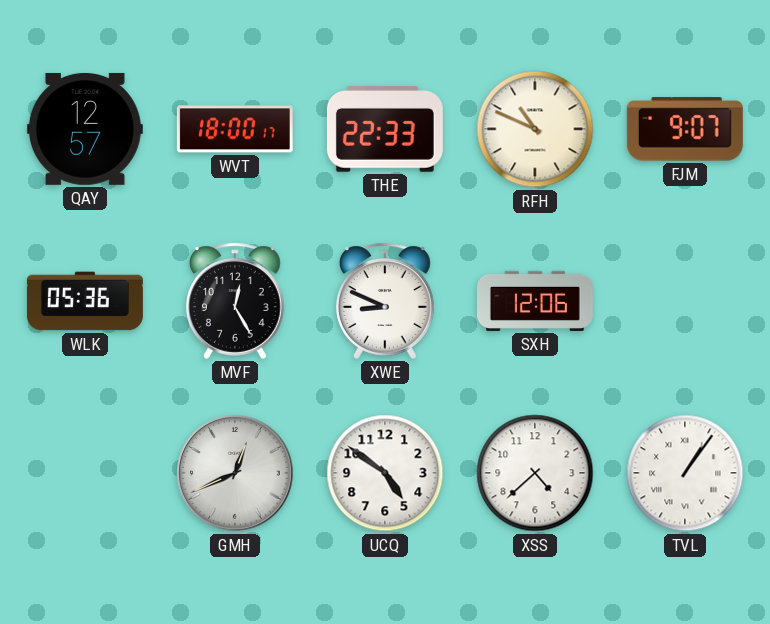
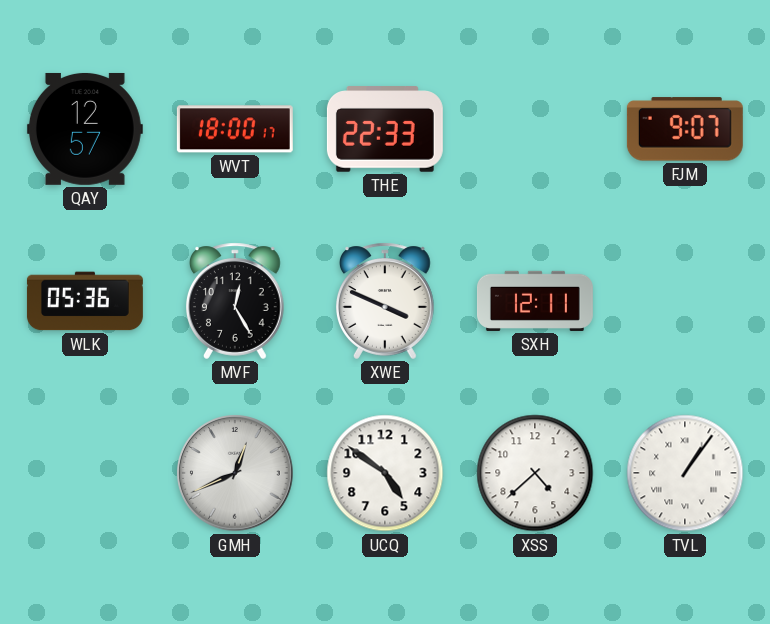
RFH: 10:49 -> none
XWE: 8:49 -> 3:49
SXH: 12:06 -> 12:11
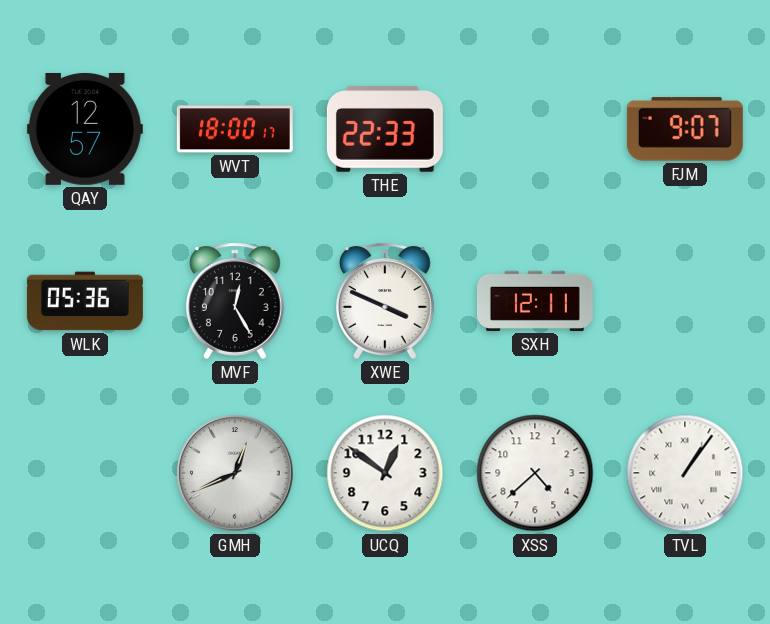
UCQ: 4:51 -> 12:51
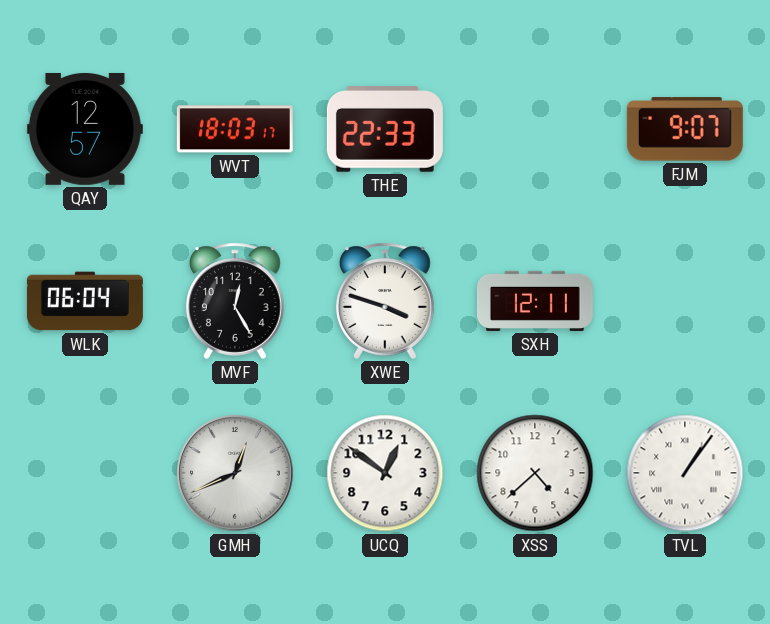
WVT: 18:00 -> 18:03
WLK: 05:36 -> 06:04
XWE: 3:49 -> 3:48
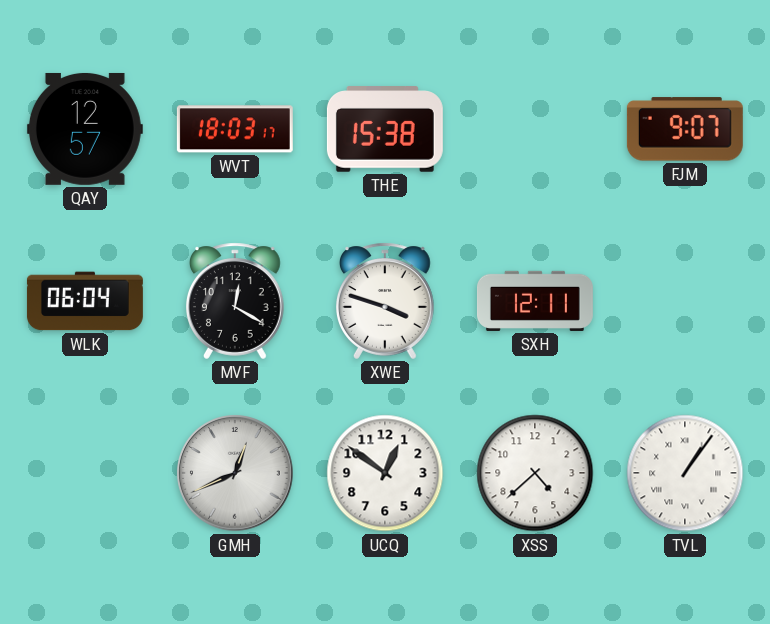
THE: 22:33 -> 15:38
MVF: 12:25 -> 12:20
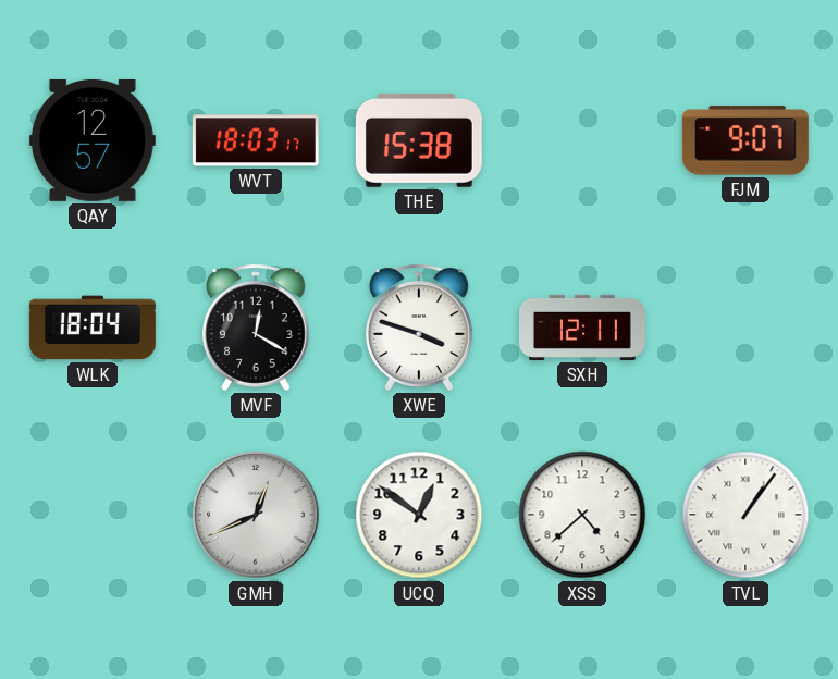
WLK: 06:04 -> 18:04
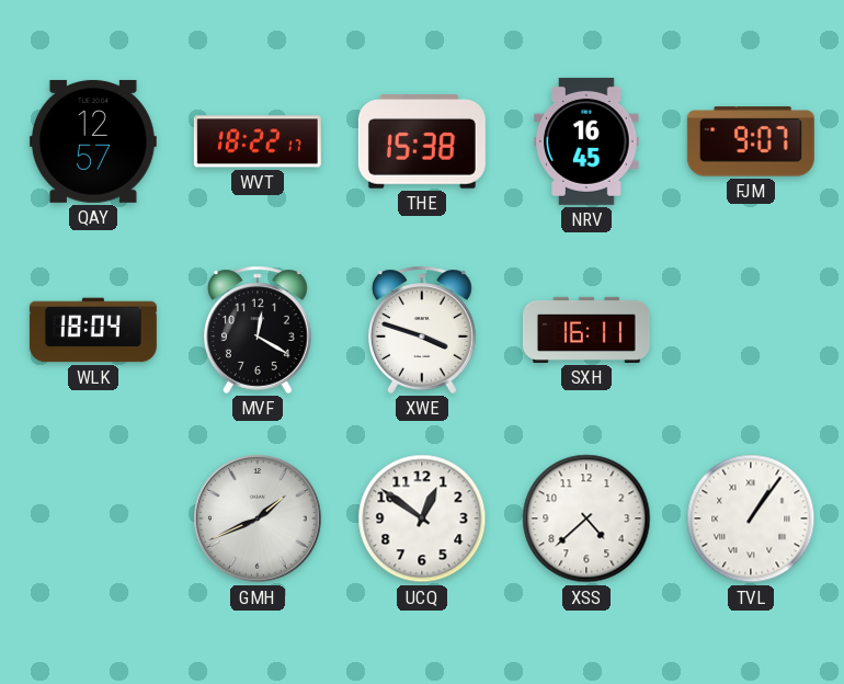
WVT: 18:03 -> 18:22
NRV: none -> 16:45
SXH: 12:11 -> 16:11
GMH: 12:41 -> 1:41
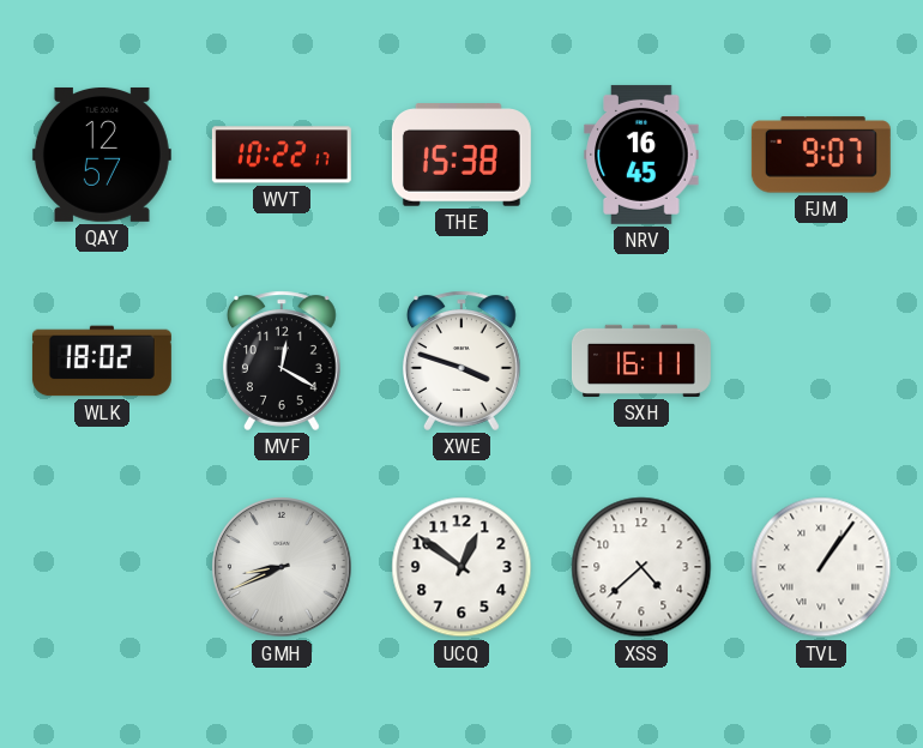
WVT: 18:22 -> 10:22
WLK: 18:04 -> 18:02
GMH: 1:41 -> 8:41
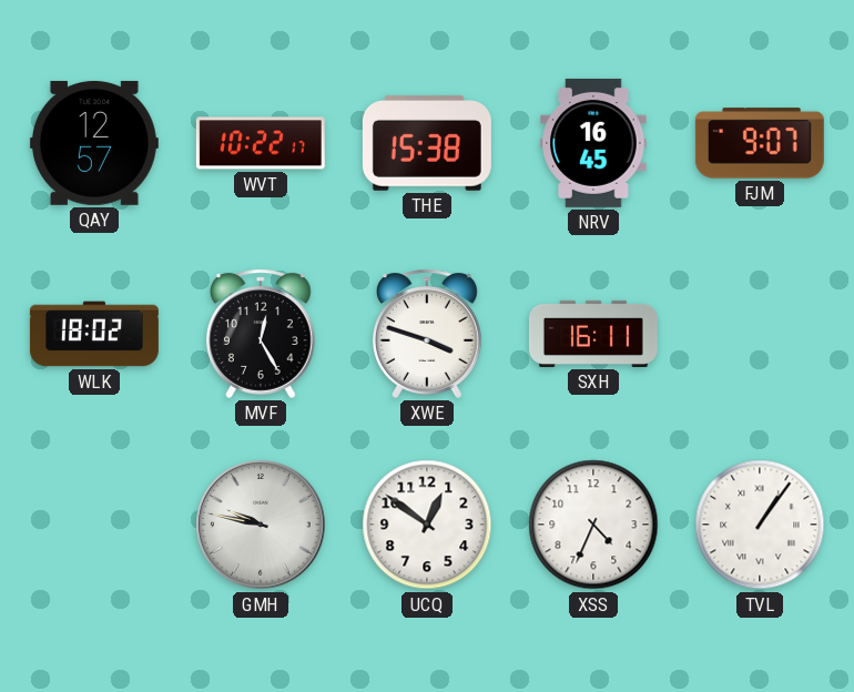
MVF: 12:20 -> 12:25
GMH: 8:41 -> 9:47
XSS: 4:38 -> 4:34
